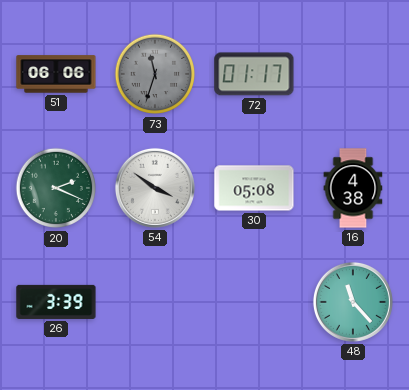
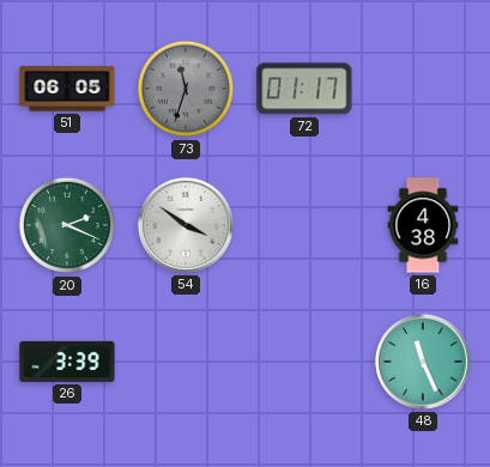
51: 06:06 -> 06:05
30: 05:08 -> none
48: 11:23 -> 11:26
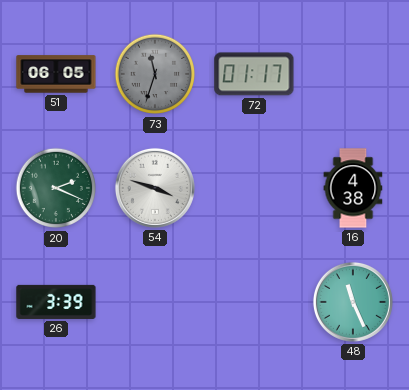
54: 3:51 -> 3:48
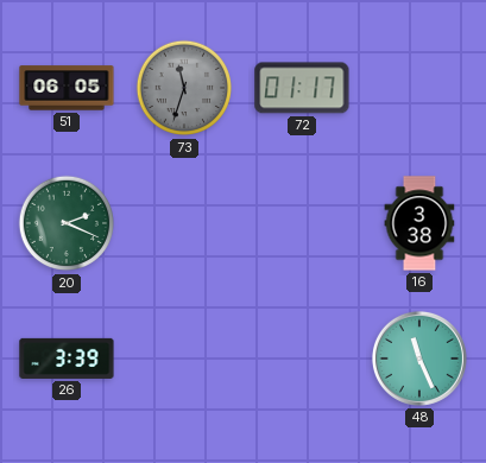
54: 3:48 -> none
16: 4:38 -> 3:38
